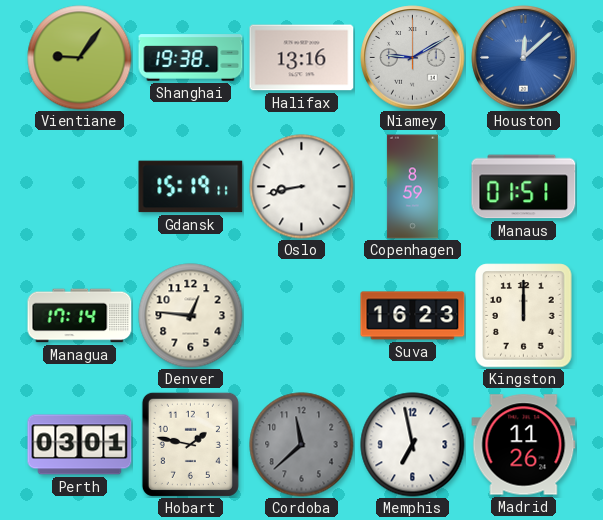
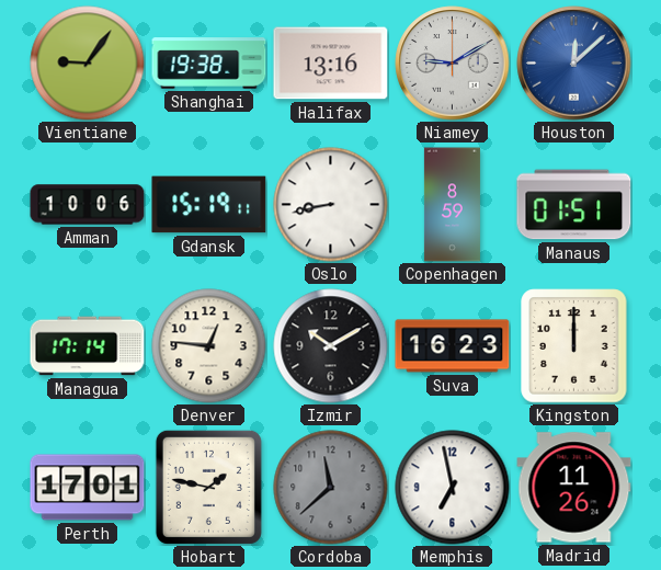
Amman: none -> 10:06
Izmir: none -> 10:10
Perth: 03:01 -> 17:01
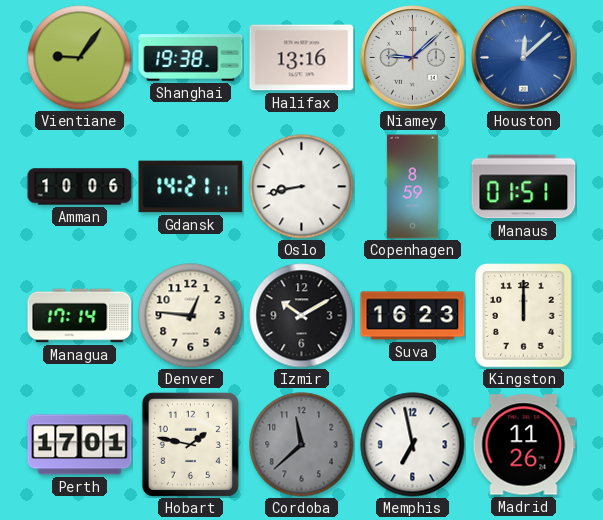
Niamey: 9:10 -> 9:08
Gdansk: 15:19 -> 14:21
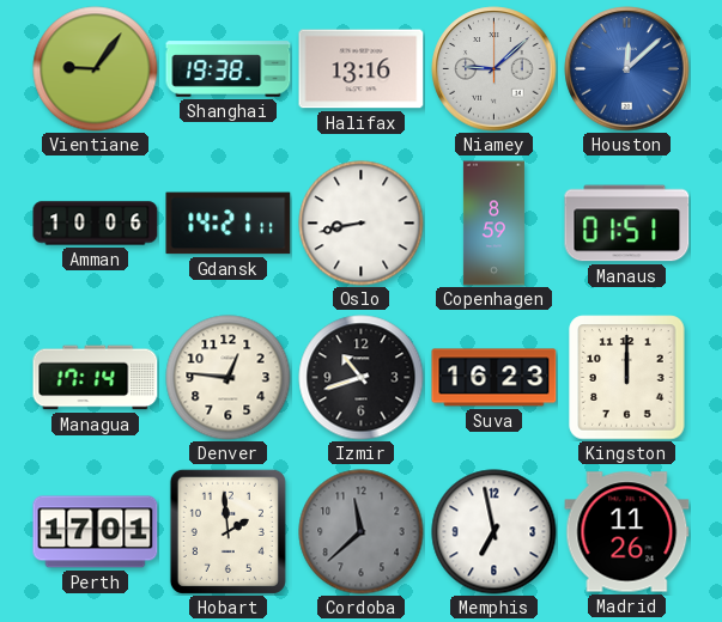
Izmir: 10:10 -> 10:42
Hobart: 1:47 -> 1:59
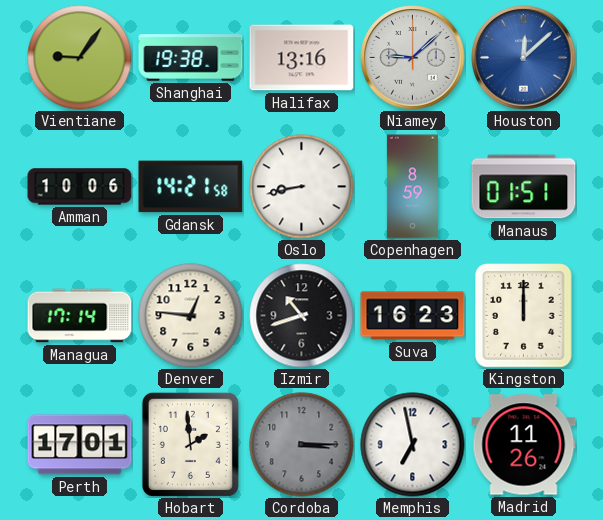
Gdansk: 14:21:11 -> 14:21:58
Cordoba: 11:38 -> 3:15
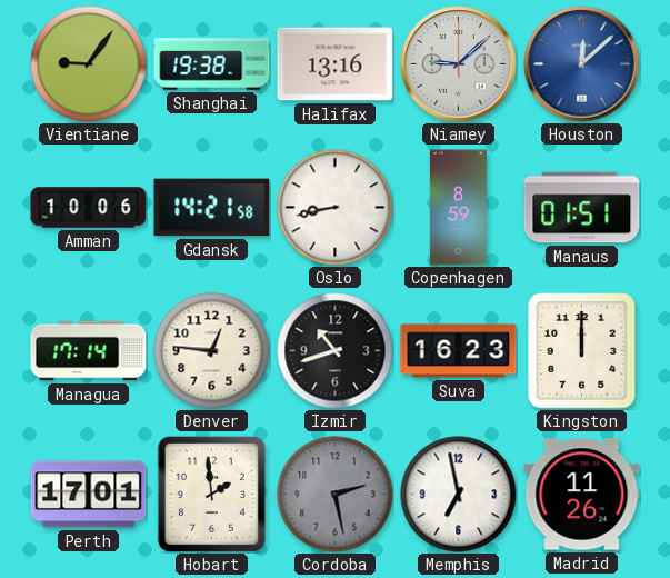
Cordoba: 3:15 -> 2:28
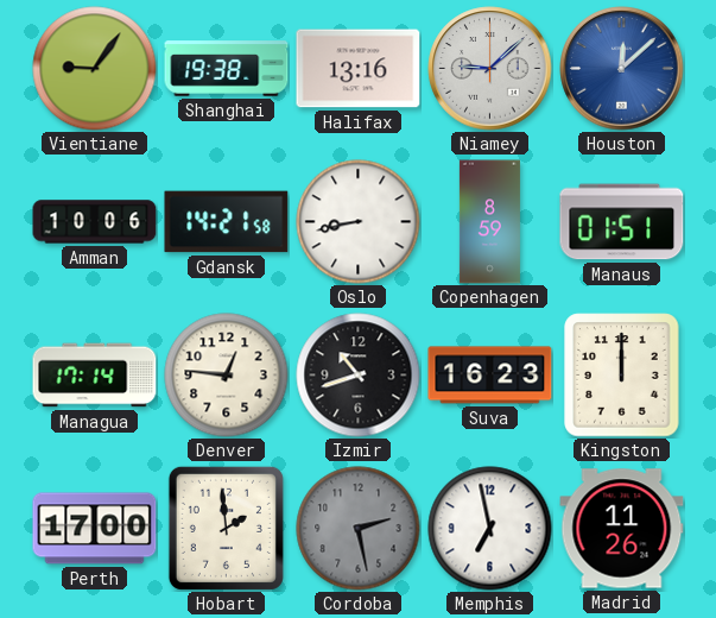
Perth: 17:01 -> 17:00
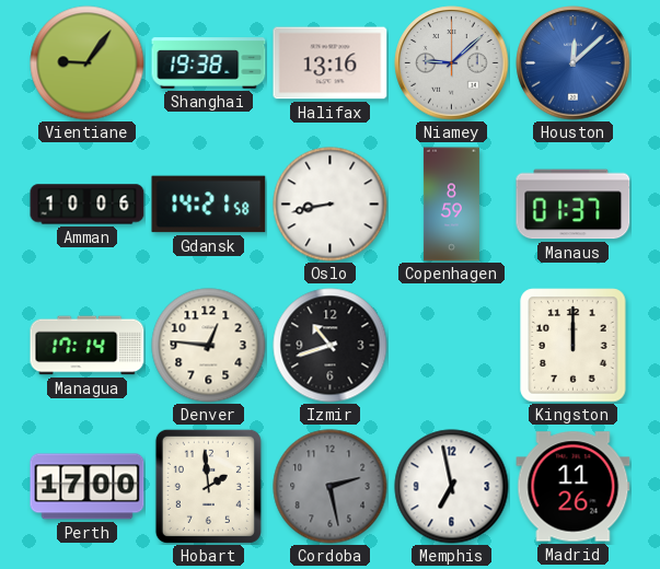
Manaus: 01:51 -> 01:37
Suva: 16:23 -> none
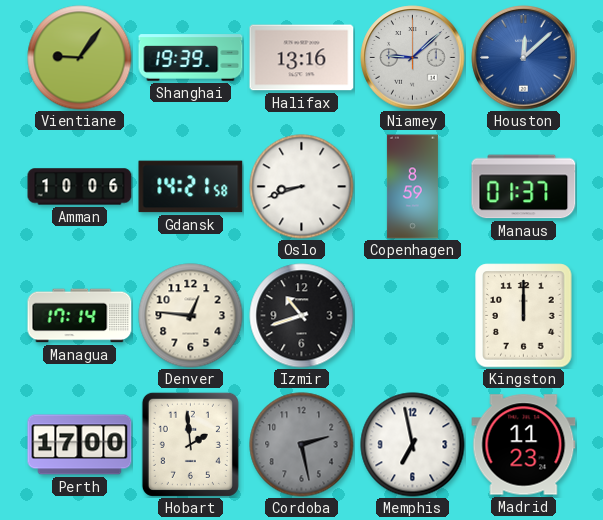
Shanghai: 19:38 -> 19:39
Oslo: 8:43 -> 8:42
Madrid: 11:26 -> 11:23
